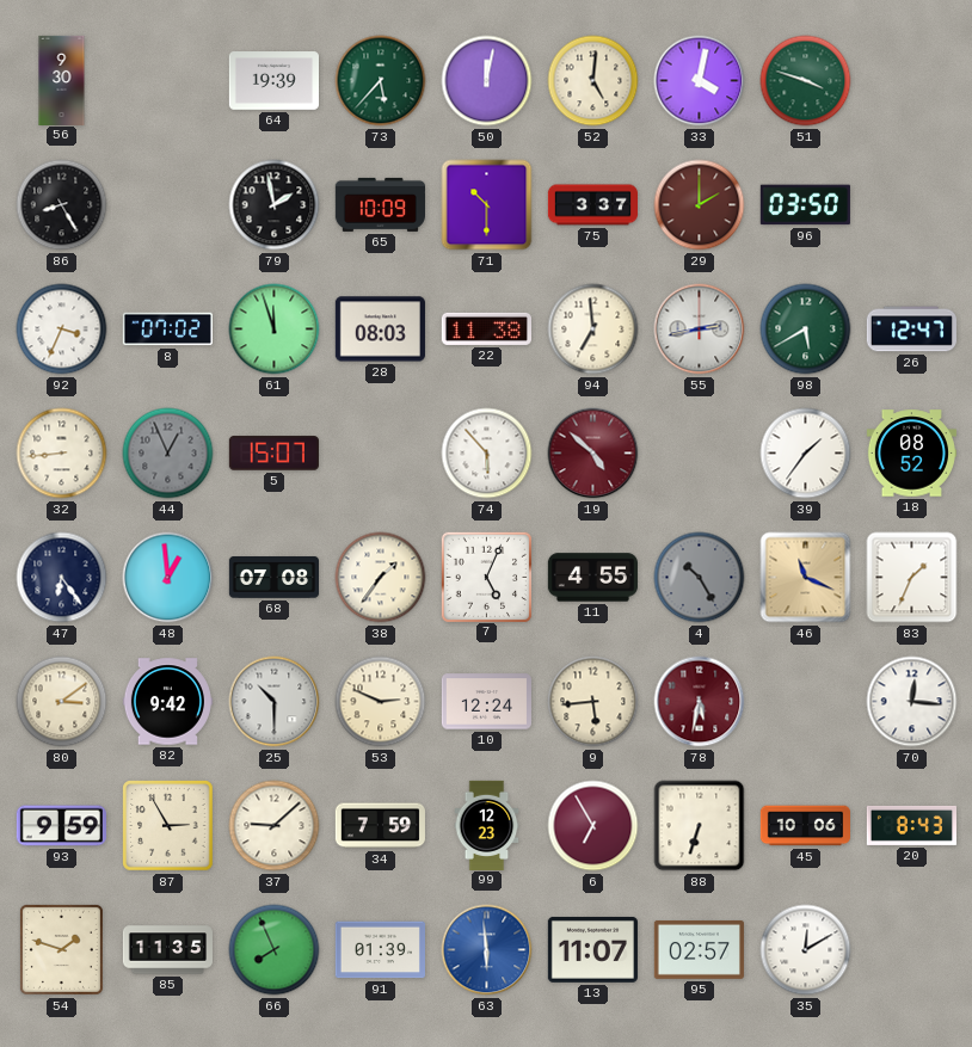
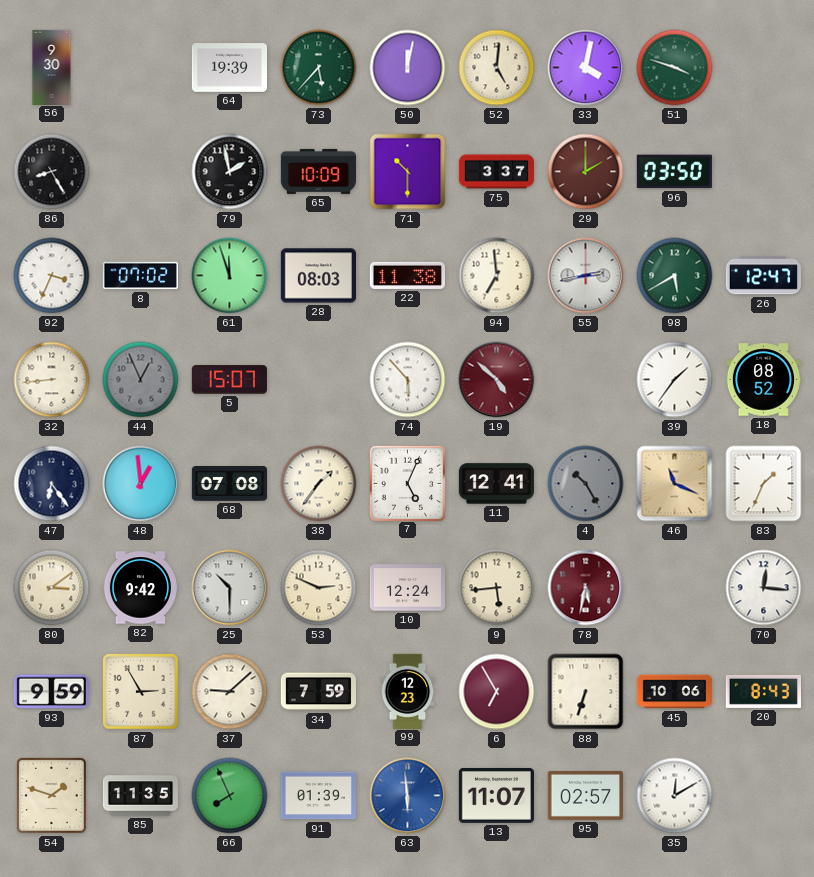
11: 4:55 -> 12:41
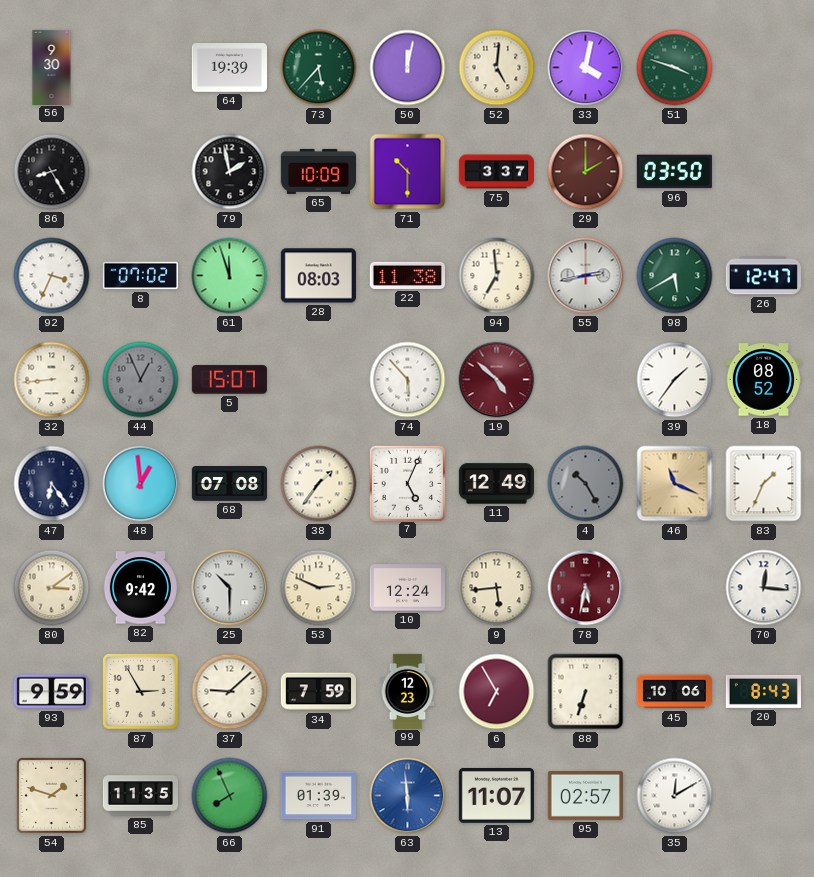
11: 12:41 -> 12:49
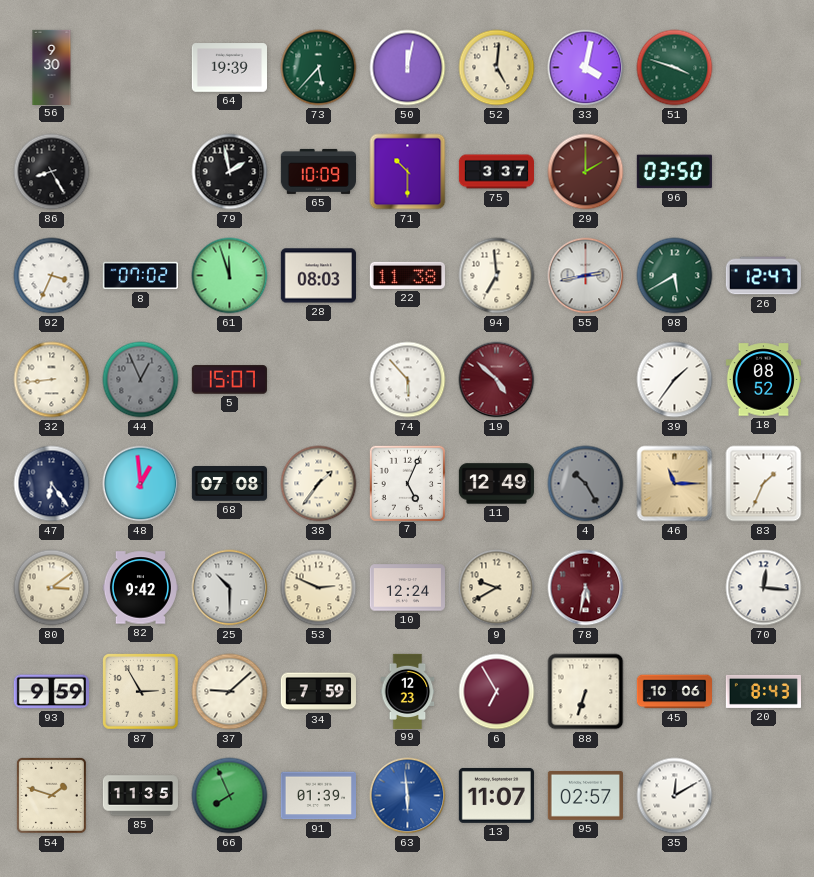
46: 11:19 -> 11:15
9: 5:44 -> 9:40
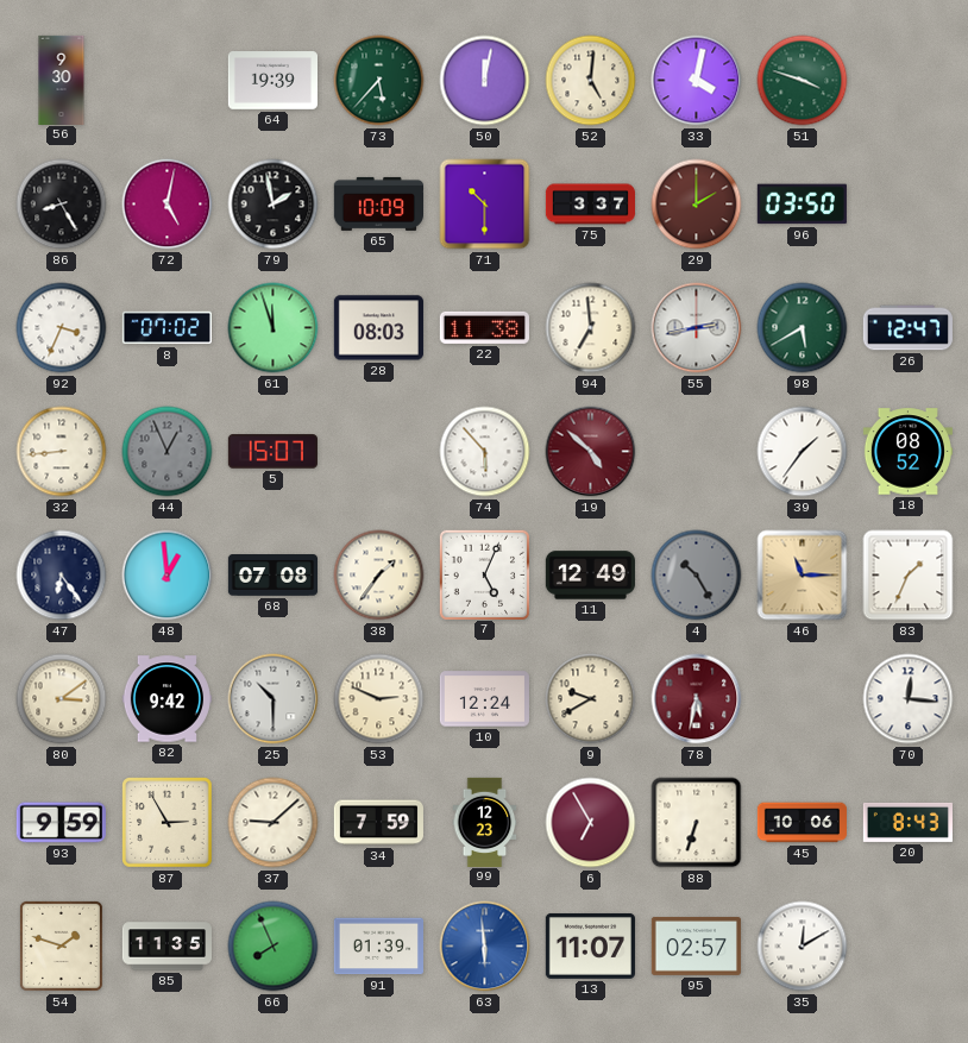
72: none -> 5:02
